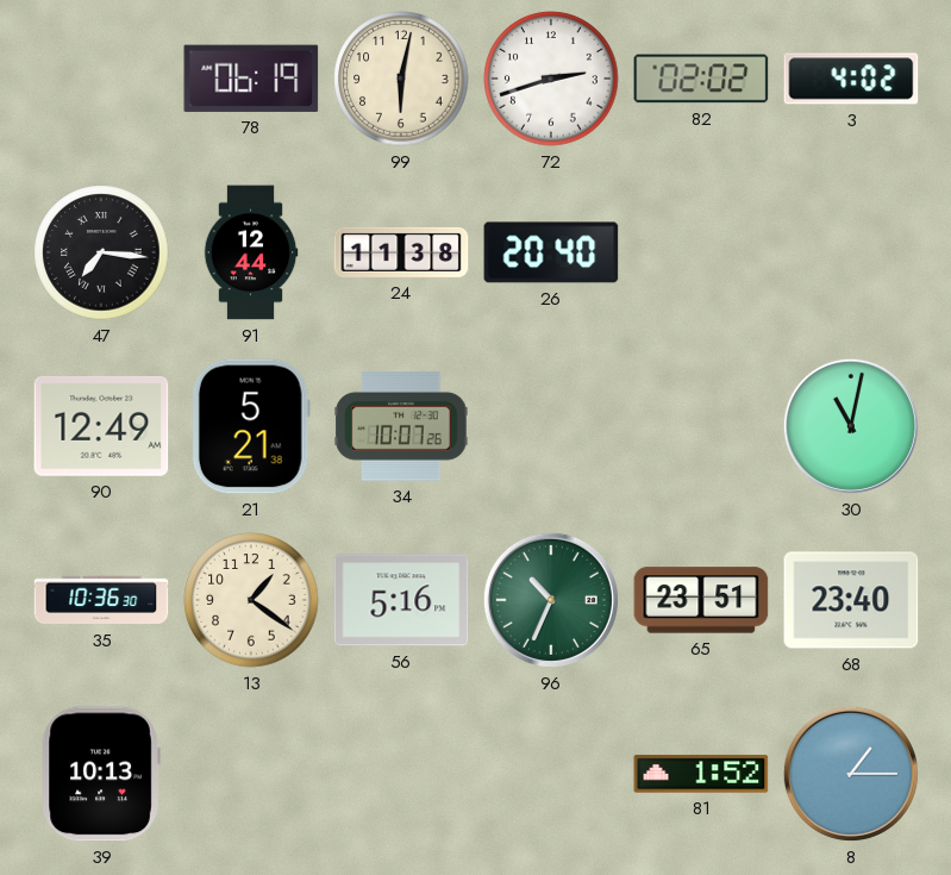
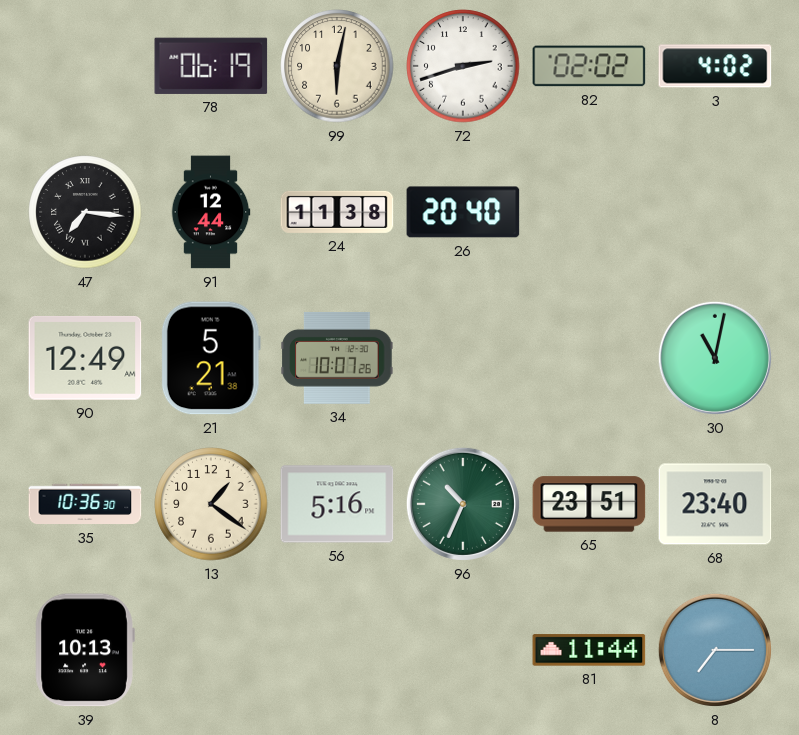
81: 1:52 -> 11:44
8: 1:15 -> 7:15
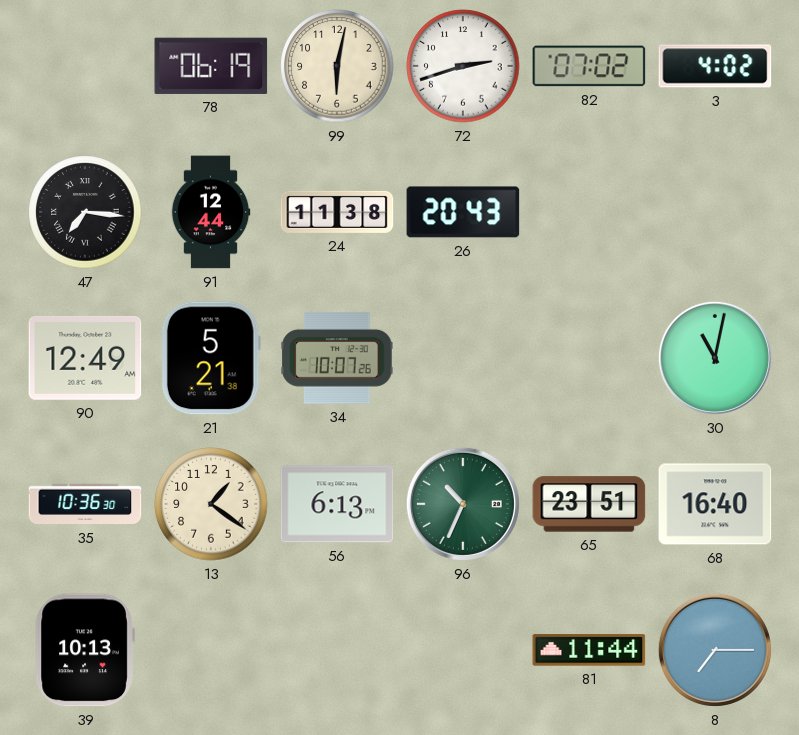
82: 02:02 -> 07:02
26: 20:40 -> 20:43
56: 5:16 -> 6:13
68: 23:40 -> 16:40
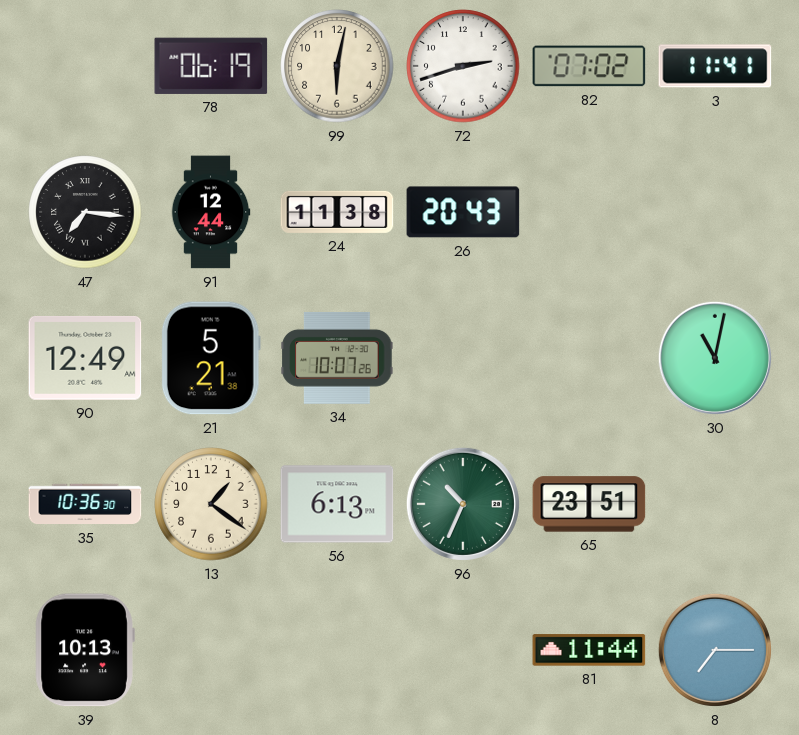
3: 4:02 -> 11:41
68: 16:40 -> none
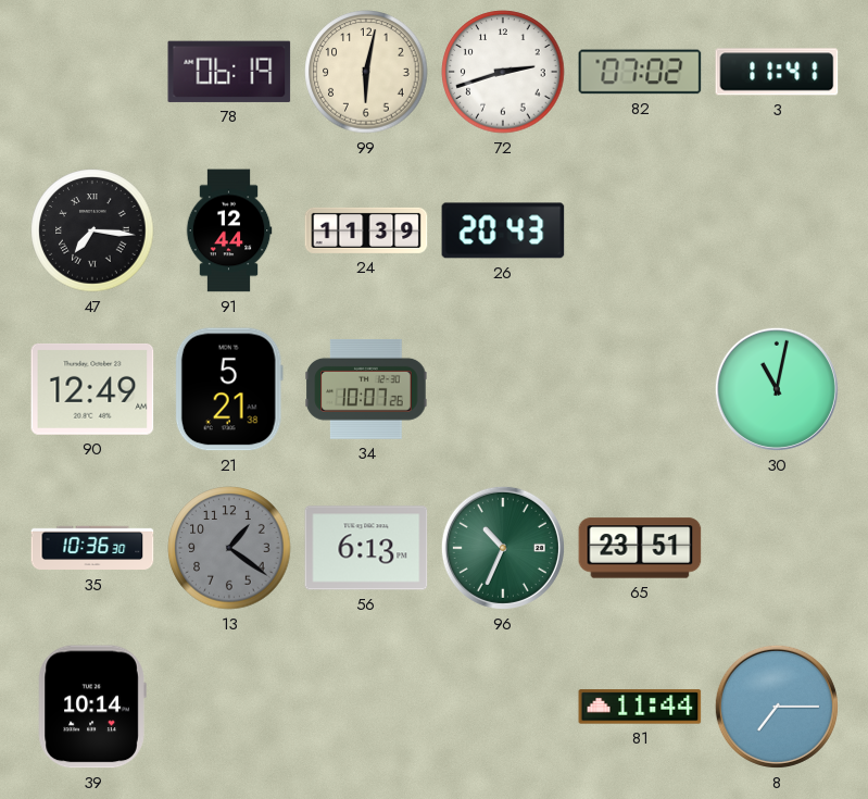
24: 11:38 -> 11:39
13 dial: cream -> grey
39: 10:13 -> 10:14
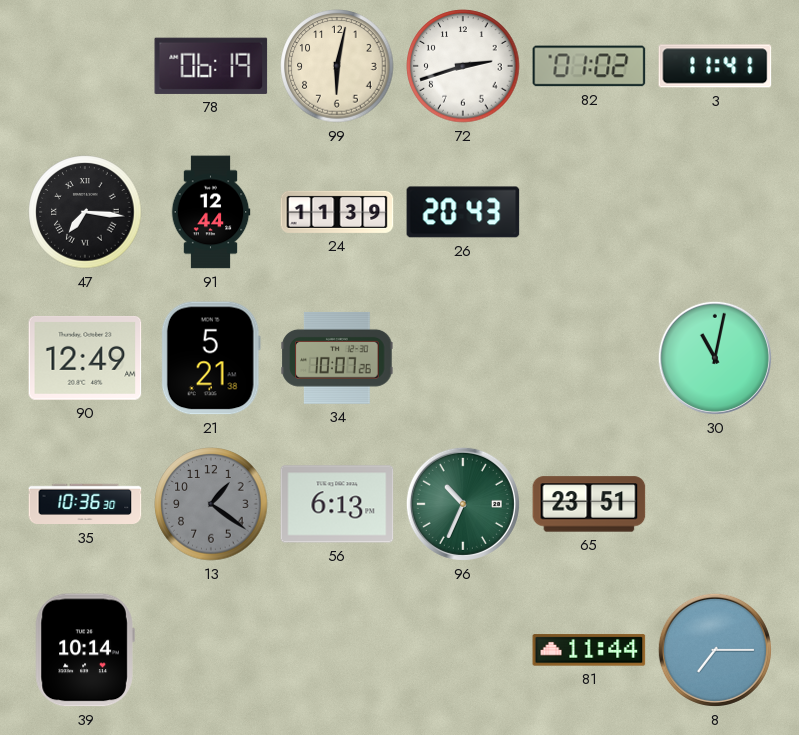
82: 07:02 -> 01:02
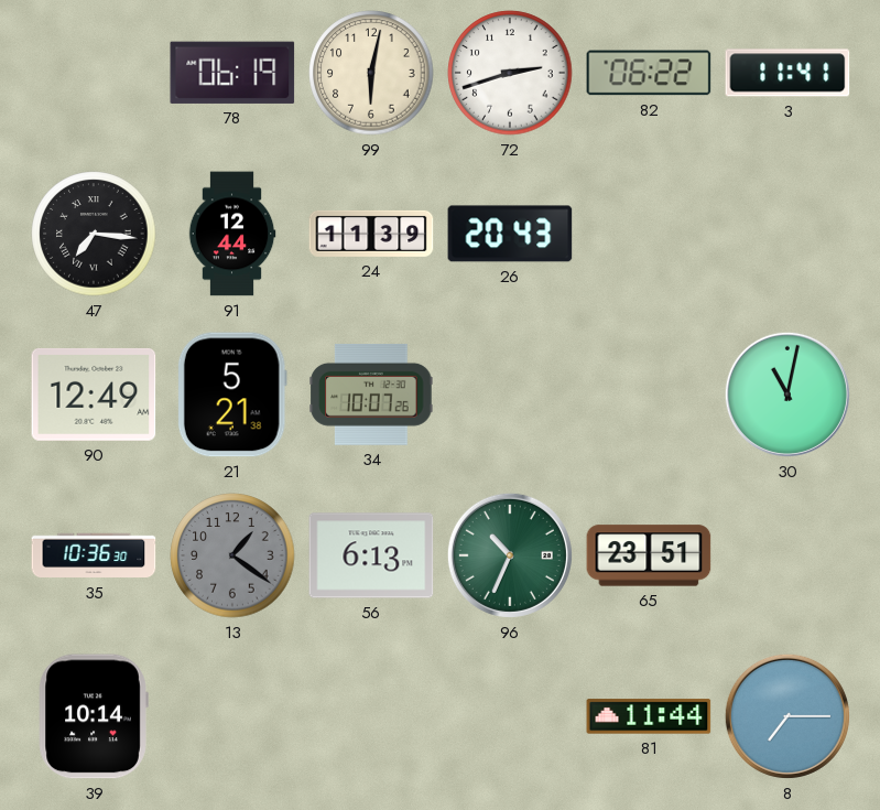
82: 01:02 -> 06:22
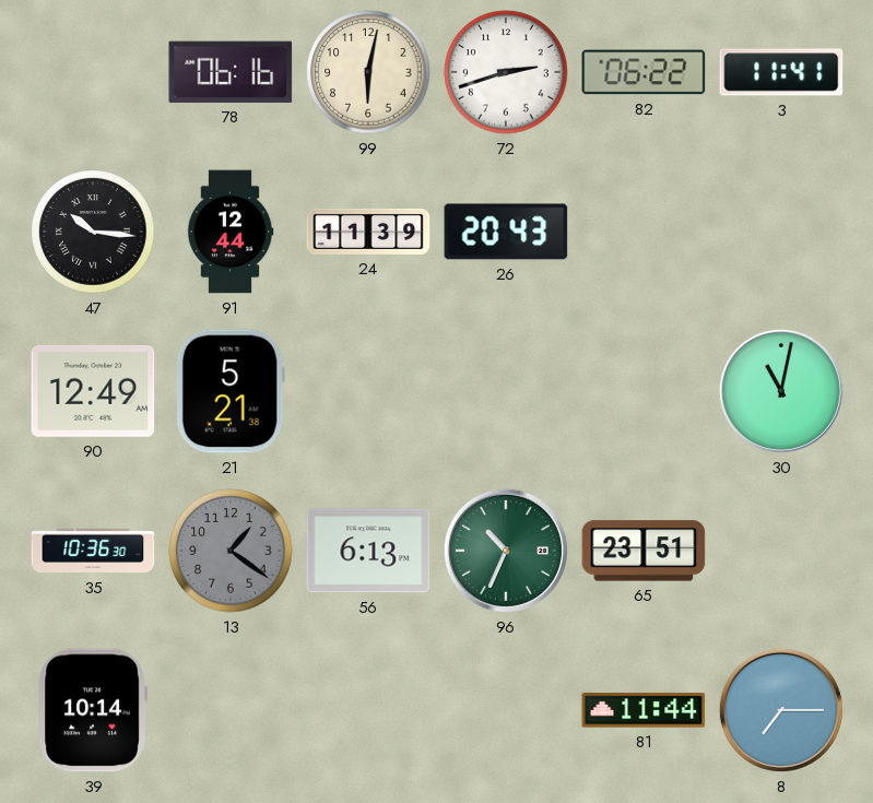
78: 06:19 -> 06:16
47: 7:16 -> 10:16
34: 10:07 -> none
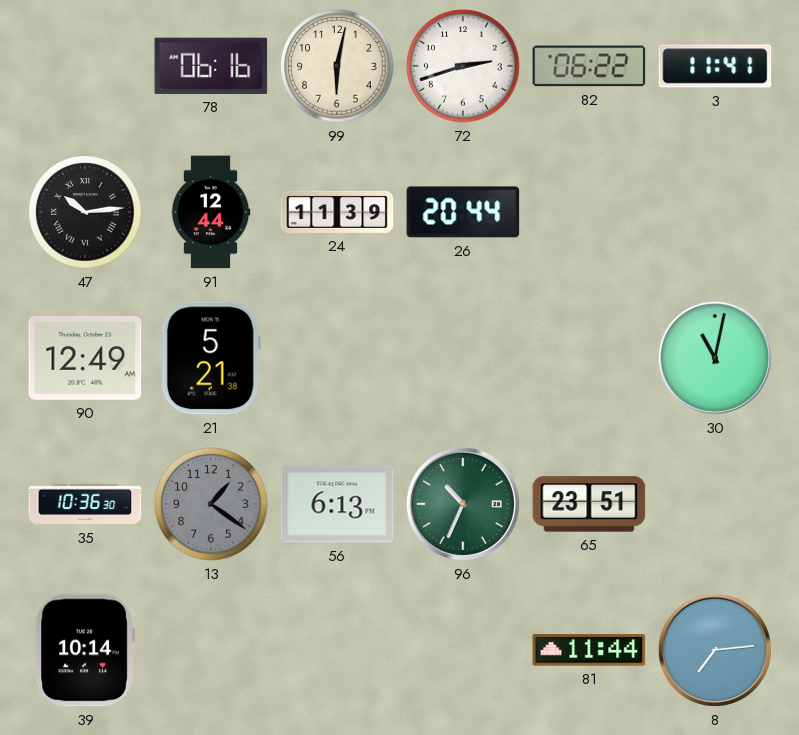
47: 10:16 -> 10:14
26: 20:43 -> 20:44
8: 7:15 -> 7:14
